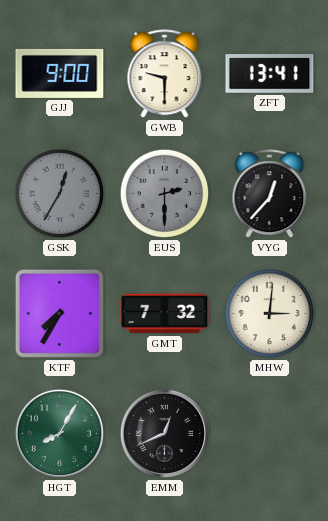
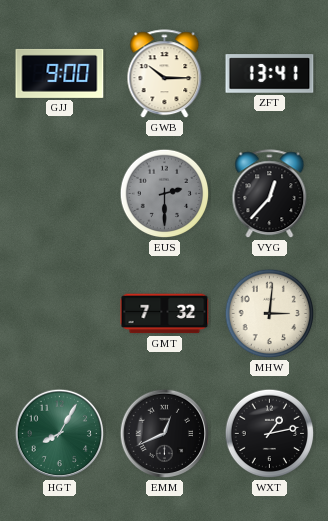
GWB: 9:30 -> 10:15
GSK: 12:35 -> none
KTF: 7:35 -> none
WXT: none -> 1:13
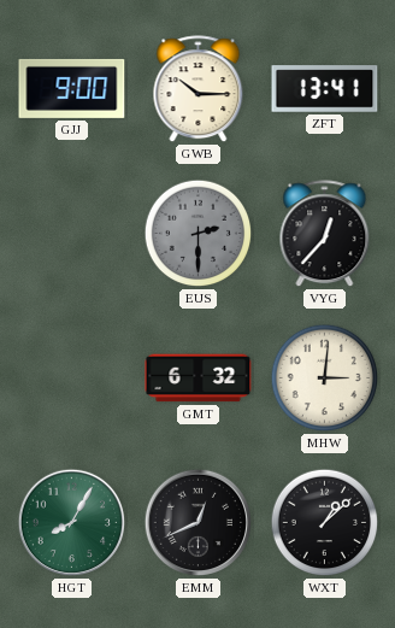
GMT: 7:32 -> 6:32
WXT: 1:13 -> 1:08
